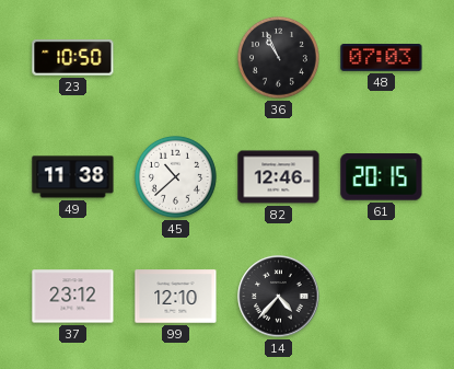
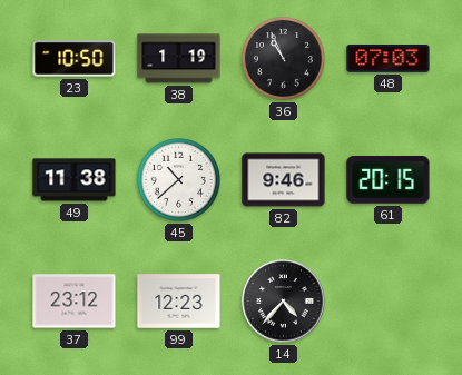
38: none -> 1:19
82: 12:46 -> 9:46
99: 12:10 -> 12:23
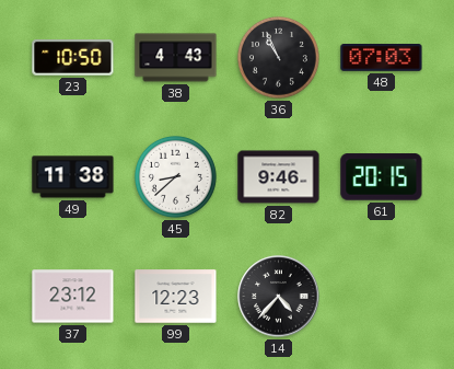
38: 1:19 -> 4:43
45: 10:38 -> 8:38
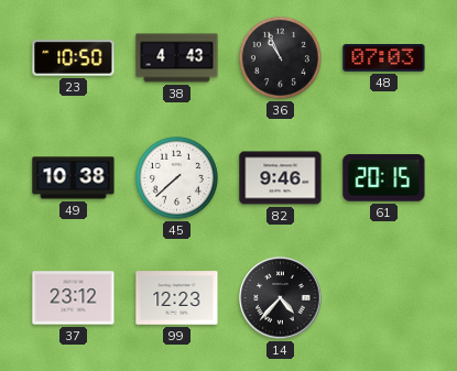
49: 11:38 -> 10:38
45: 8:38 -> 7:38
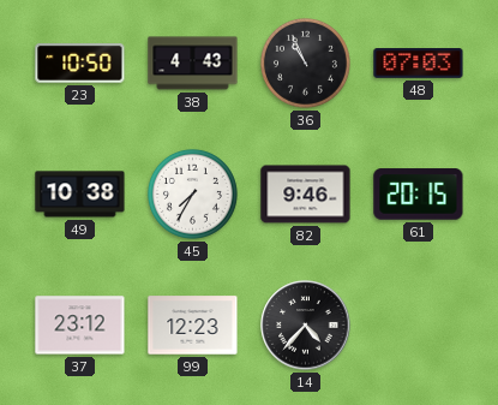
45: 7:38 -> 7:35
